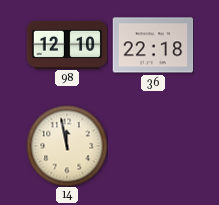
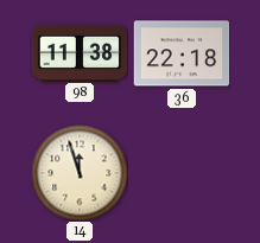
98: 12:10 -> 11:38
14: 11:58 -> 11:57
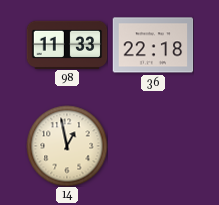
98: 11:38 -> 11:33
14: 11:57 -> 12:58
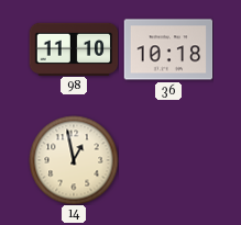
98: 11:33 -> 11:10
36: 22:18 -> 10:18
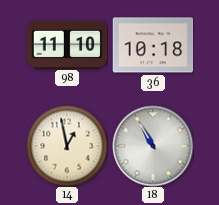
18: none -> 10:55
